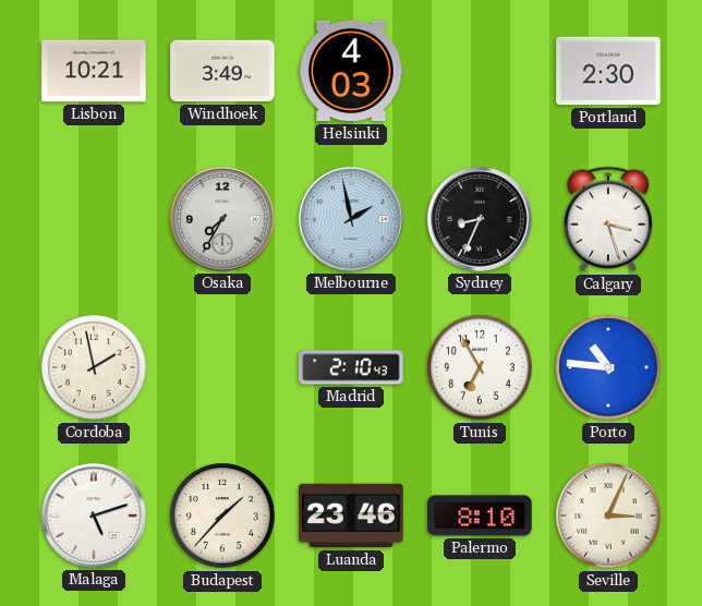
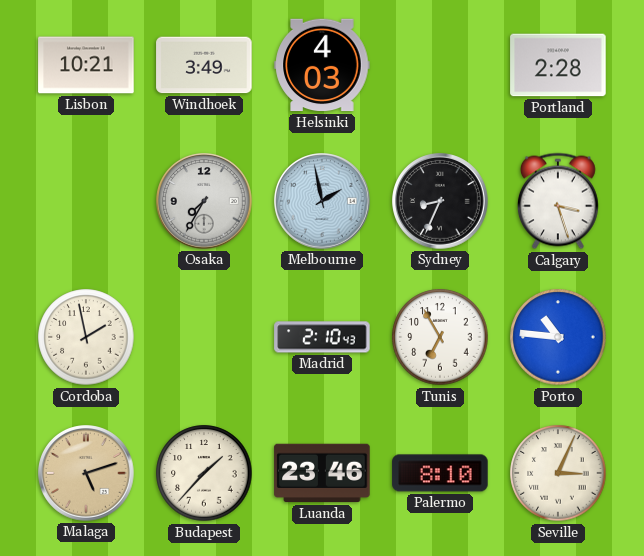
Portland: 2:30 -> 2:28
Malaga dial: white -> champagne
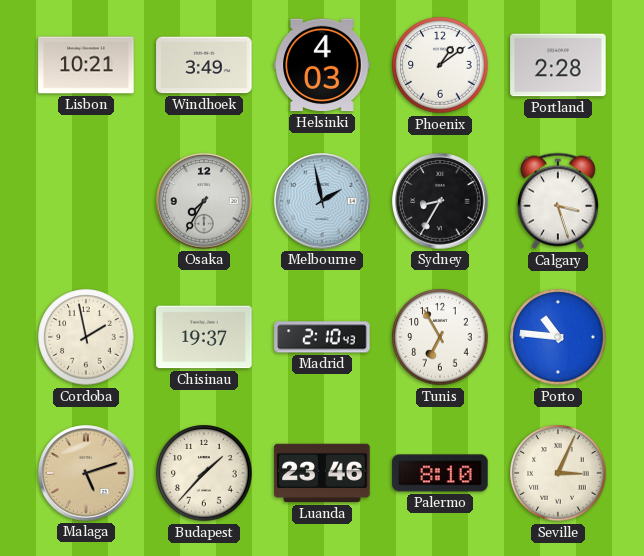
Phoenix: none -> 1:09
Sydney: 8:34 -> 8:35
Chisinau: none -> 19:37
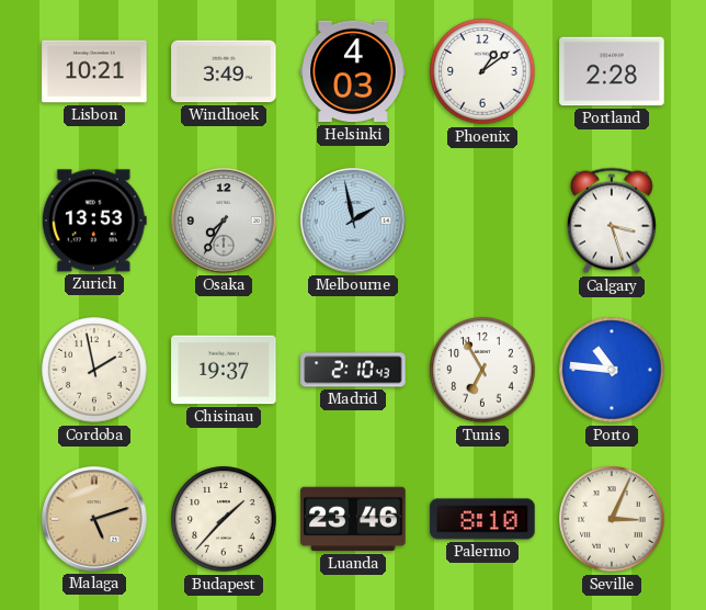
Zurich: none -> 13:53
Sydney: 8:35 -> none
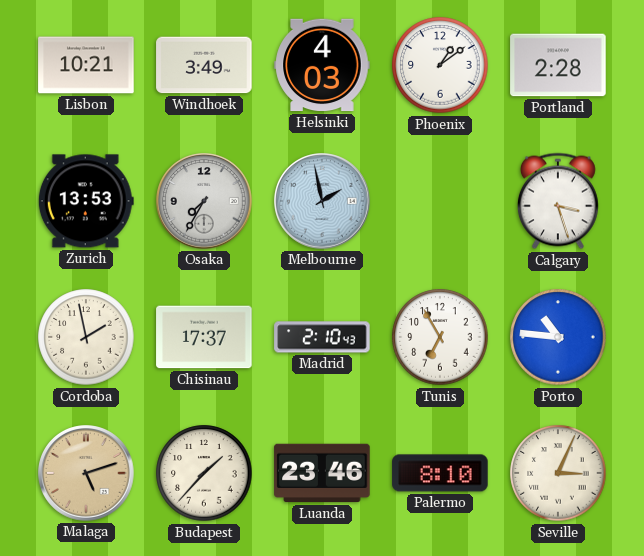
Chisinau: 19:37 -> 17:37
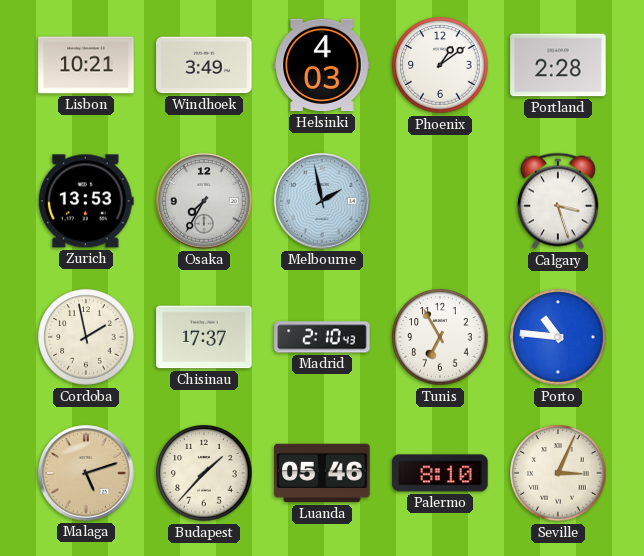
Luanda: 23:46 -> 05:46
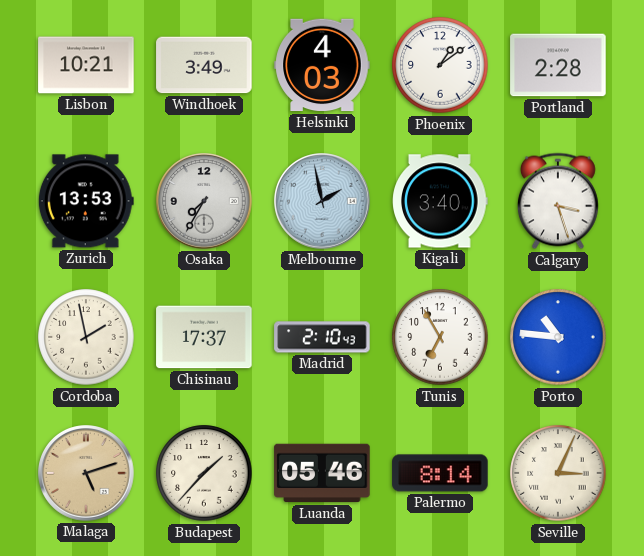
Kigali: none -> 3:40
Palermo: 8:10 -> 8:14
